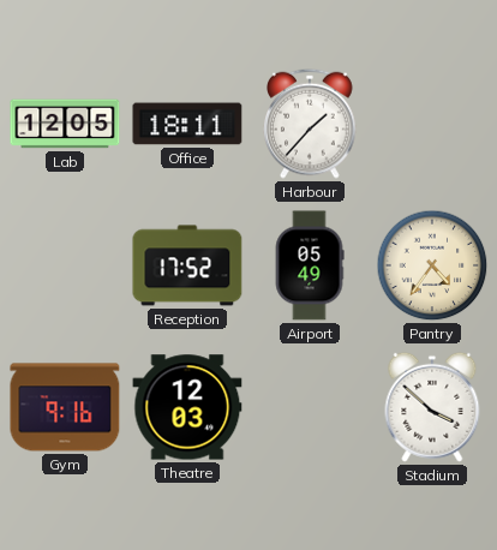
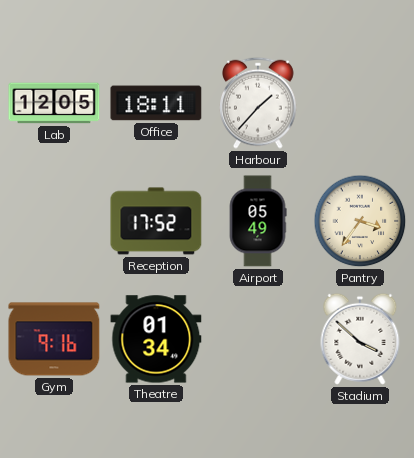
Pantry: 4:36 -> 3:36
Theatre: 12:03 -> 01:34
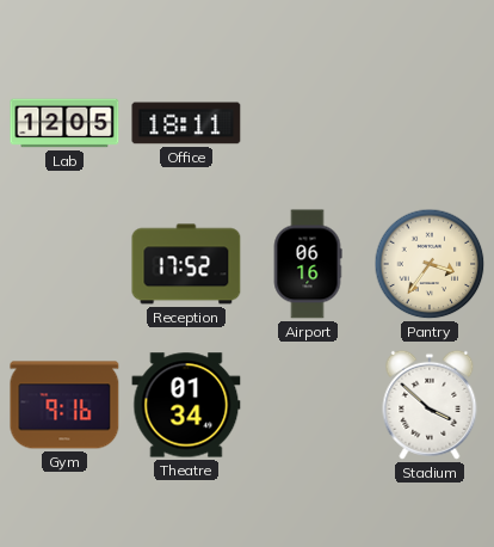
Harbour: 1:37 -> none
Airport: 05:49 -> 06:16
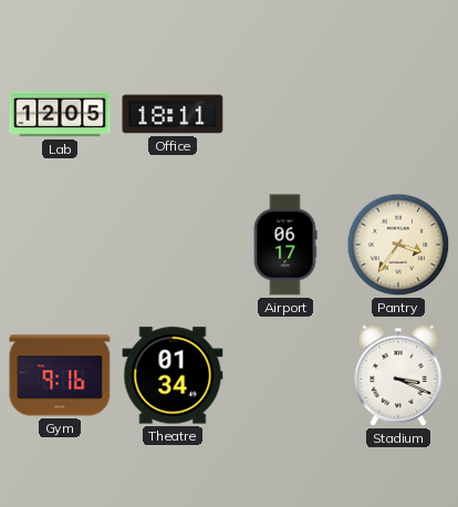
Reception: 17:52 -> none
Airport: 06:16 -> 06:17
Stadium: 3:52 -> 3:19
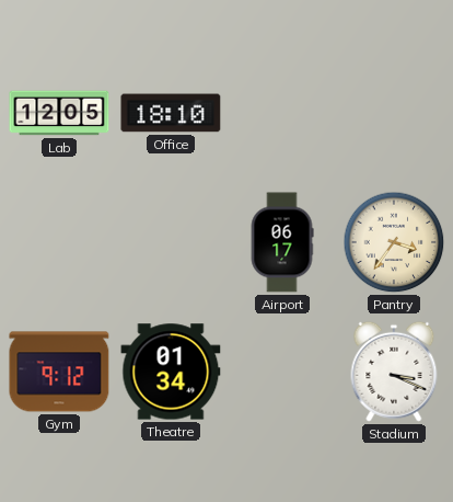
Office: 18:11 -> 18:10
Gym: 9:16 -> 9:12
